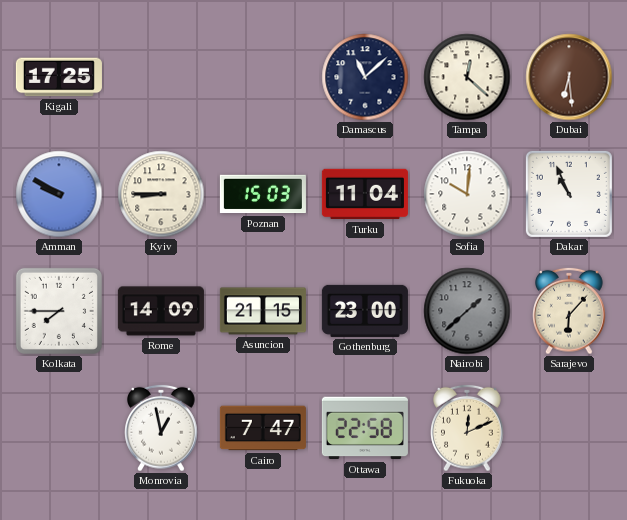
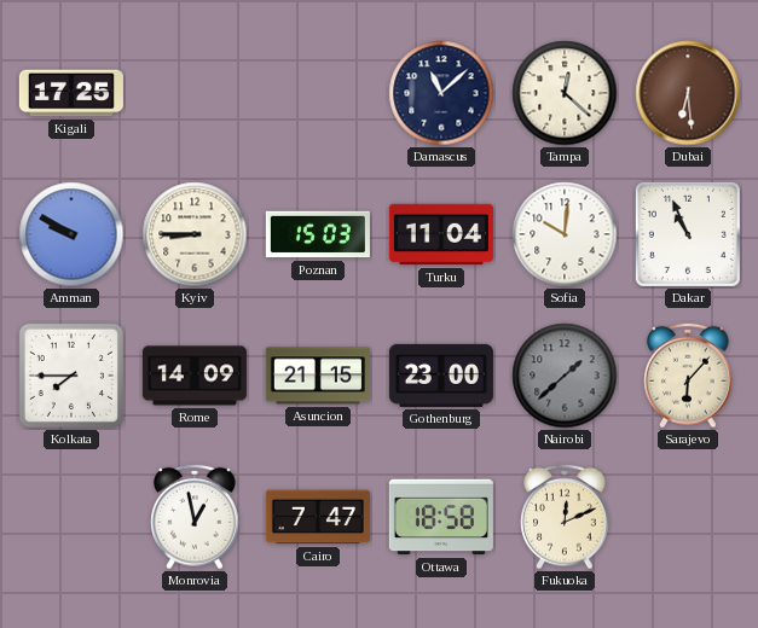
Ottawa: 22:58 -> 18:58
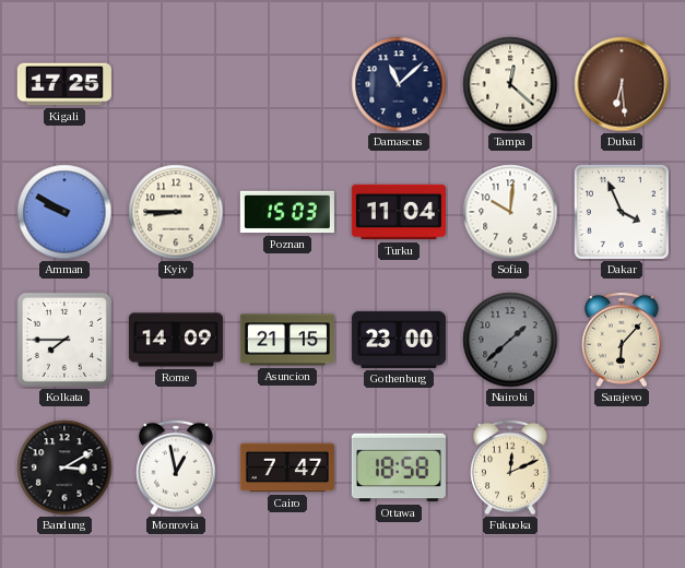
Dakar: 10:56 -> 3:56
Bandung: none -> 3:10
